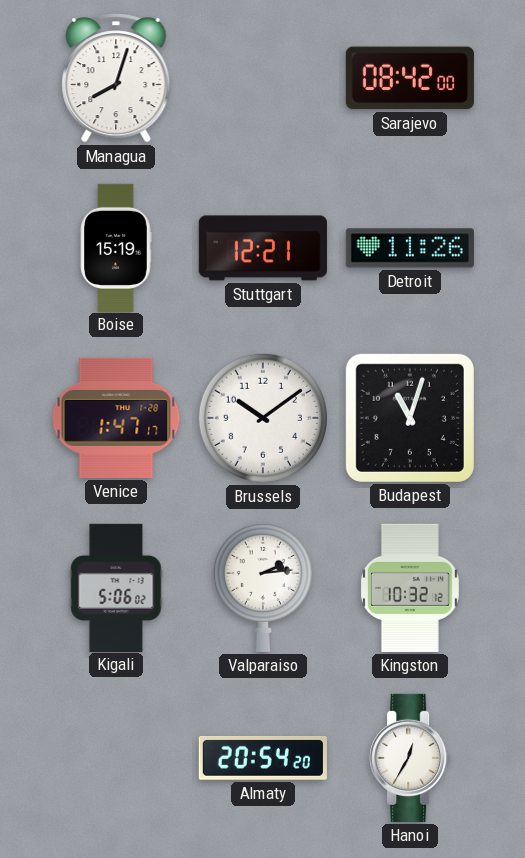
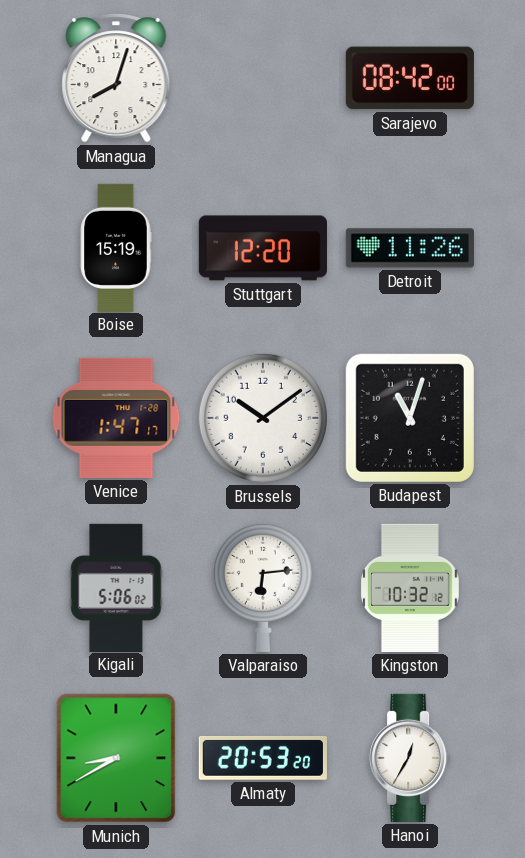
Stuttgart: 12:21 -> 12:20
Valparaiso: 2:14 -> 6:14
Munich: none -> 8:40
Almaty: 20:54 -> 20:53
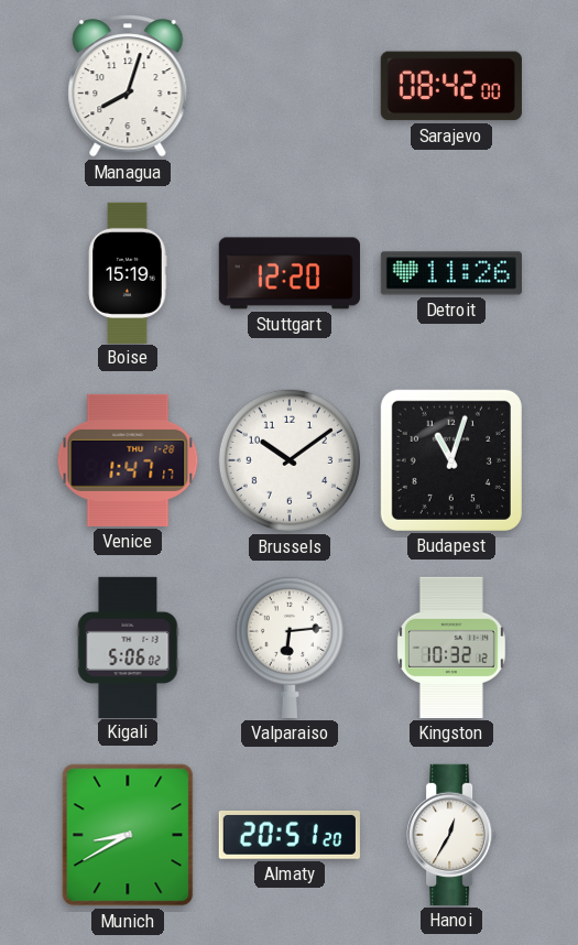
Almaty: 20:53 -> 20:51
